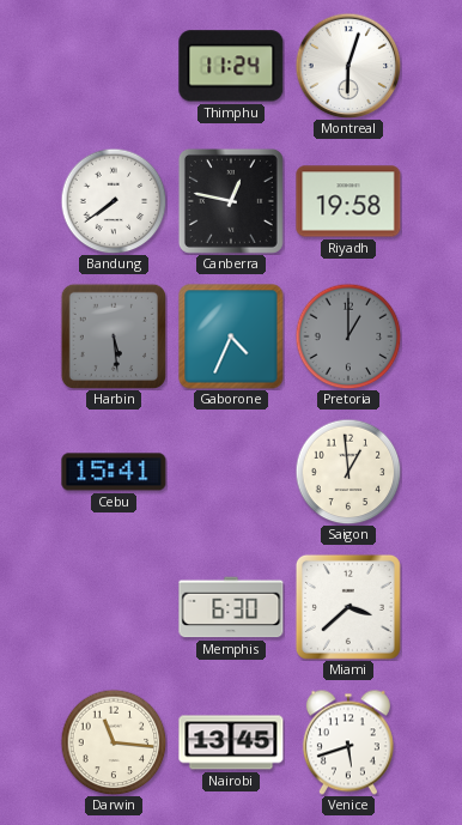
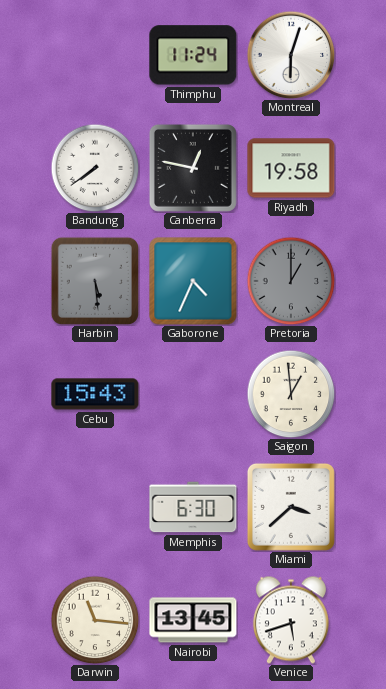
Cebu: 15:41 -> 15:43
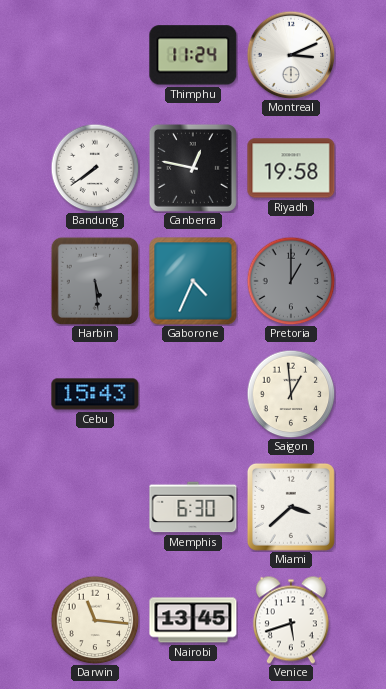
Montreal: 6:03 -> 3:11
